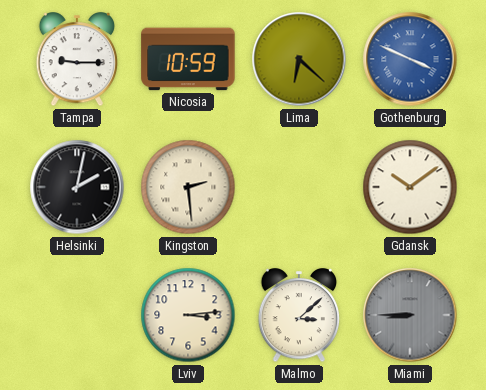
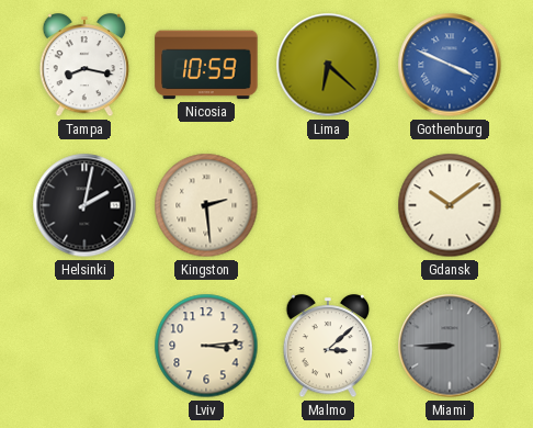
Tampa: 9:15 -> 8:17
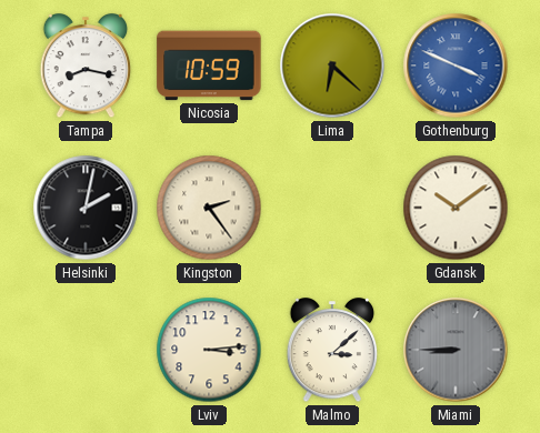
Kingston: 2:29 -> 2:24
